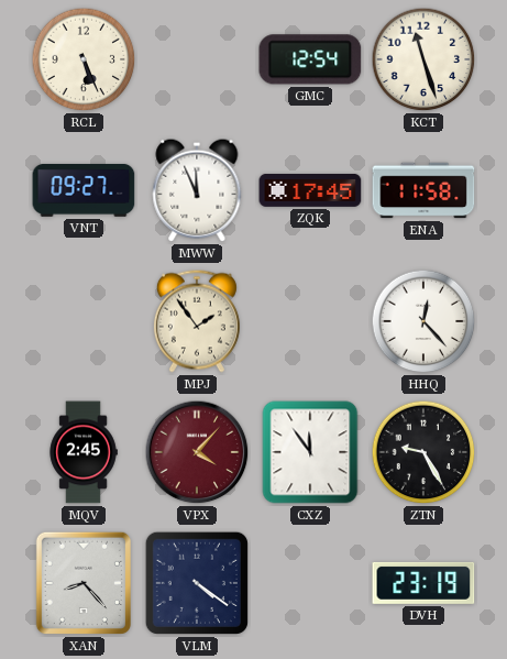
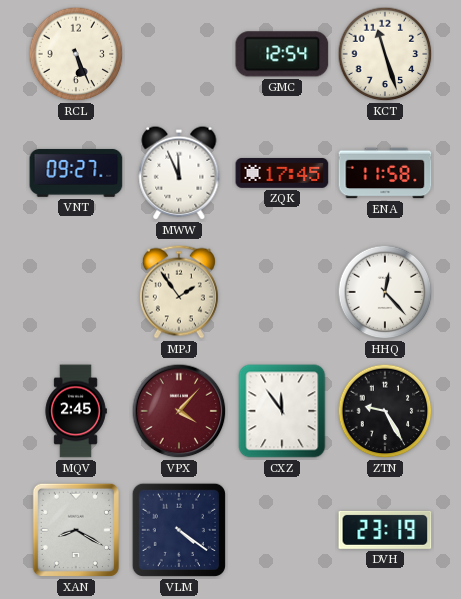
XAN: 8:23 -> 8:20
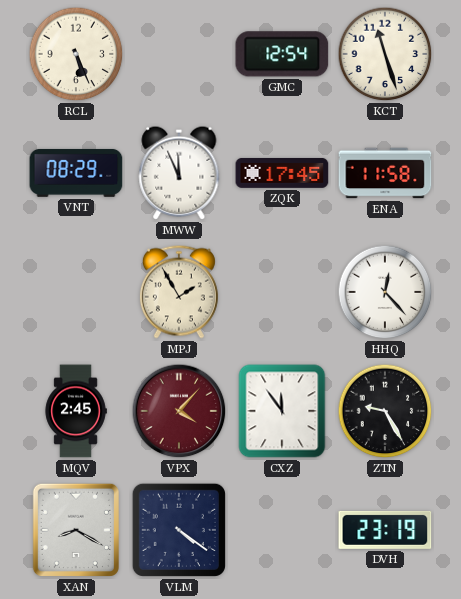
VNT: 09:27 -> 08:29
MPJ: 1:54 -> 1:55
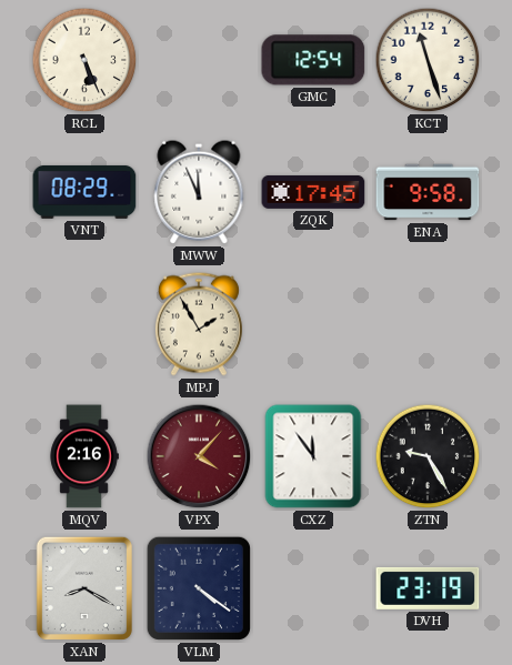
ENA: 11:58 -> 9:58
HHQ: 12:23 -> none
MQV: 2:45 -> 2:16
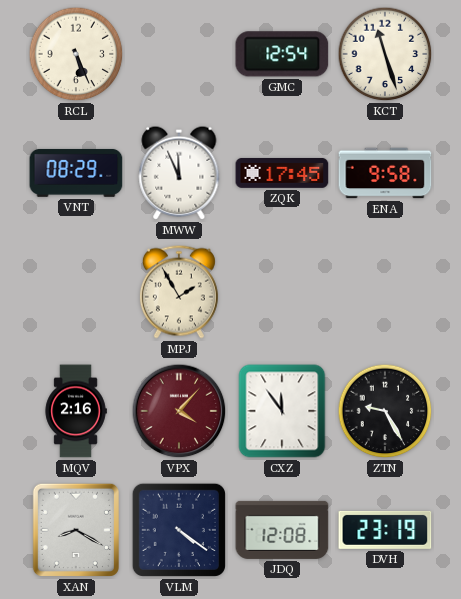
JDQ: none -> 12:08
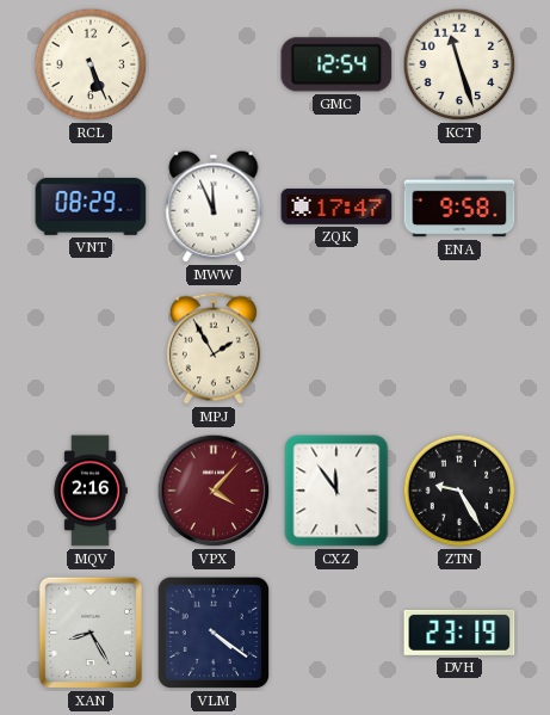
ZQK: 17:45 -> 17:47
XAN: 8:20 -> 8:25
JDQ: 12:08 -> none
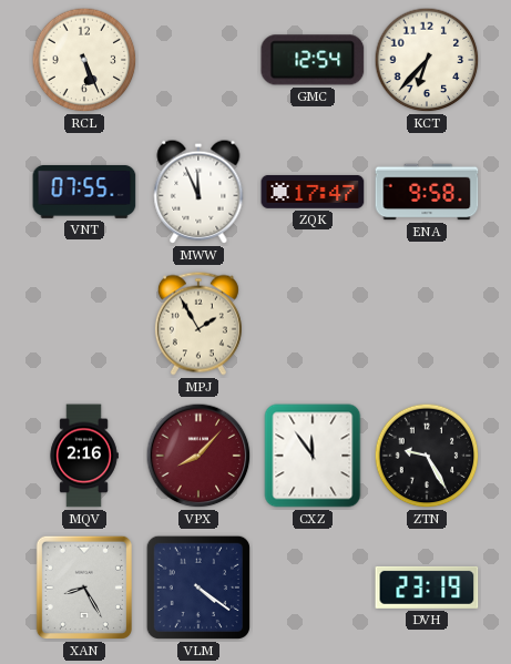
KCT: 11:27 -> 6:37
VNT: 08:29 -> 07:55
VPX: 4:07 -> 8:07
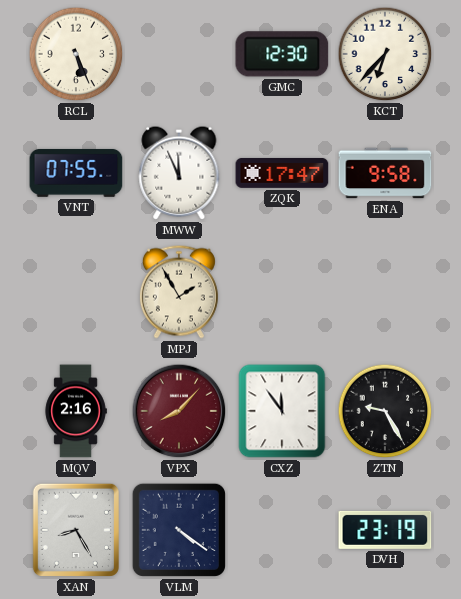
GMC: 12:54 -> 12:30
